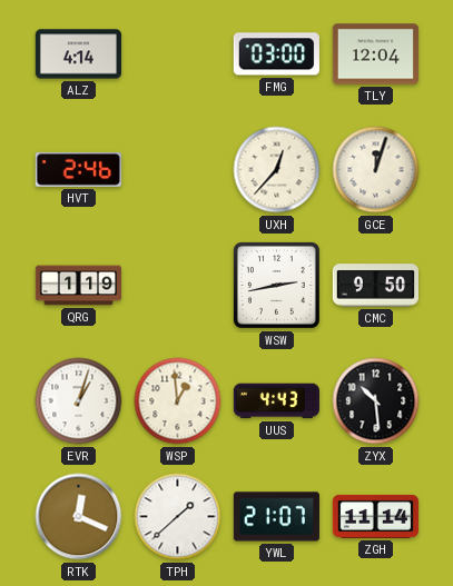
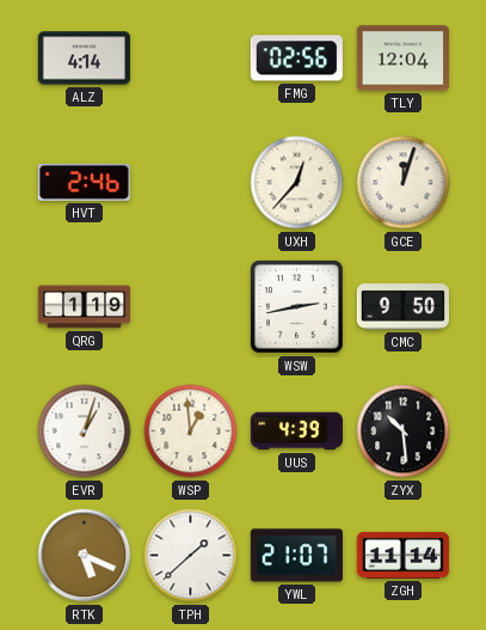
FMG: 03:00 -> 02:56
UUS: 4:43 -> 4:39
RTK: 12:19 -> 5:19
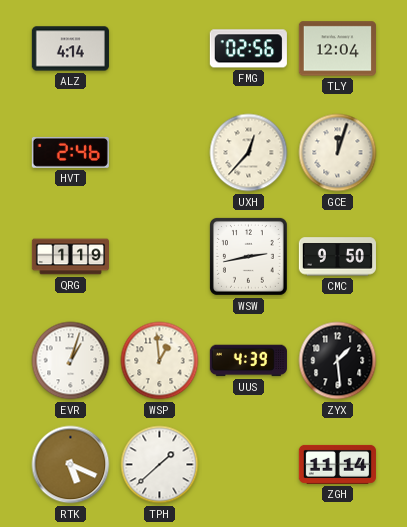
ZYX: 10:29 -> 1:29
YWL: 21:07 -> none
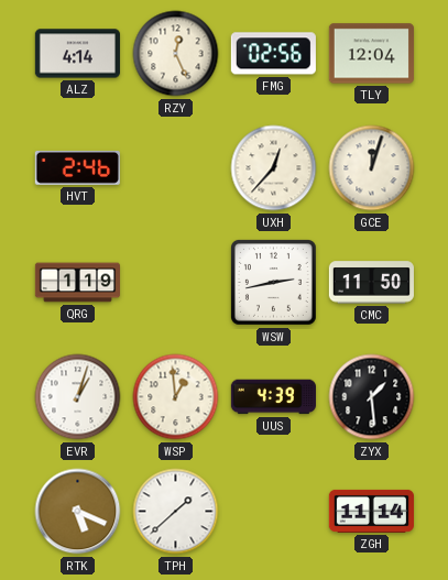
RZY: none -> 12:26
CMC: 9:50 -> 11:50
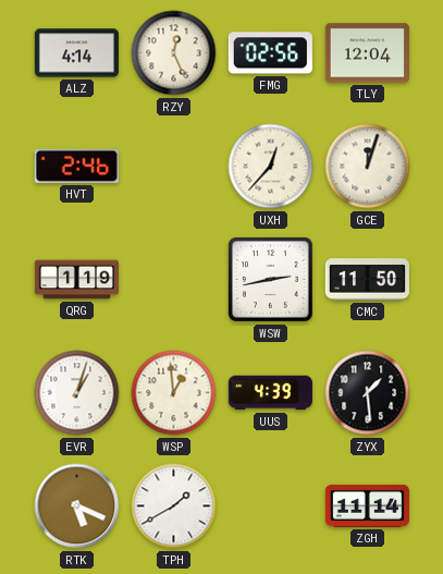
TPH: 1:38 -> 1:40
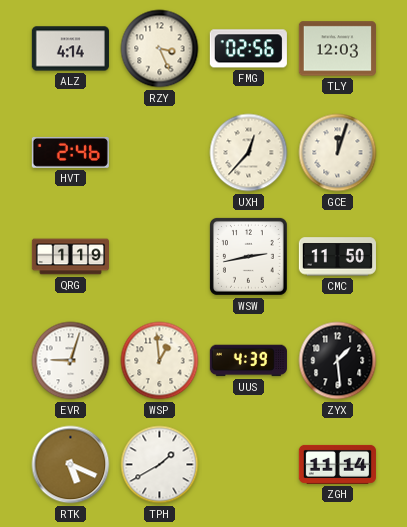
RZY: 12:26 -> 3:26
TLY: 12:04 -> 12:03
EVR: 1:03 -> 9:03
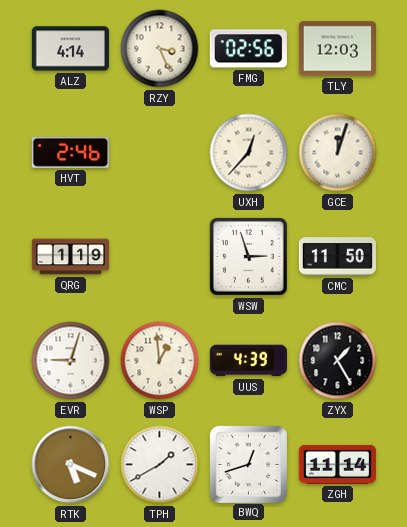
WSW: 2:43 -> 2:57
ZYX: 1:29 -> 1:25
BWQ: none -> 12:42
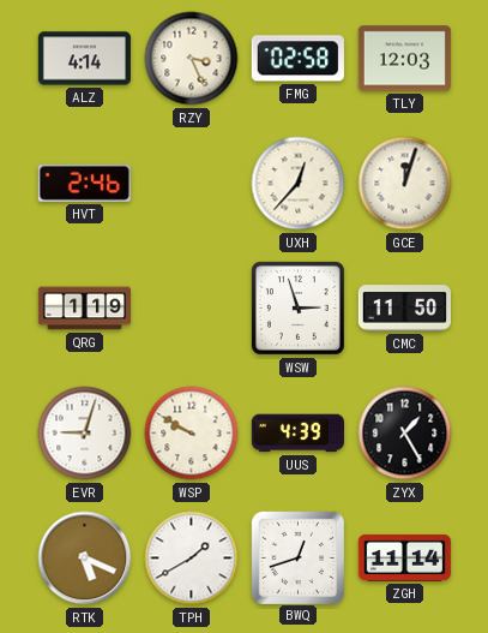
FMG: 02:56 -> 02:58
WSP: 12:59 -> 9:50
